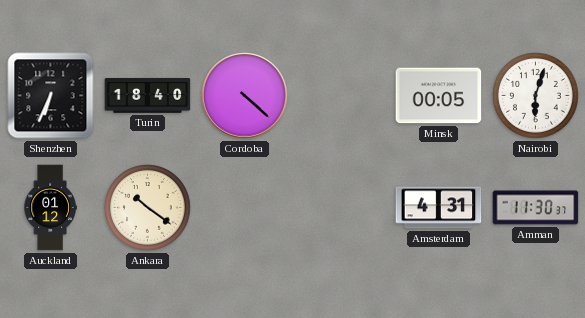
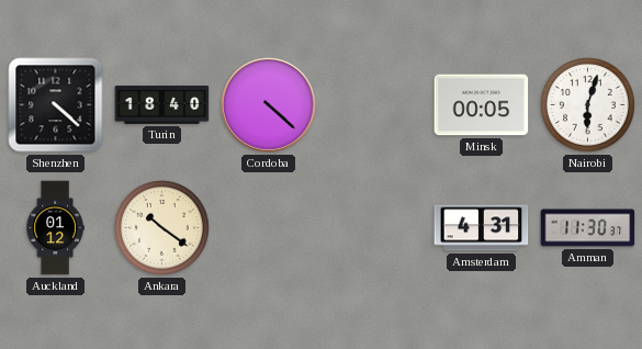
Shenzhen: 6:34 -> 4:22
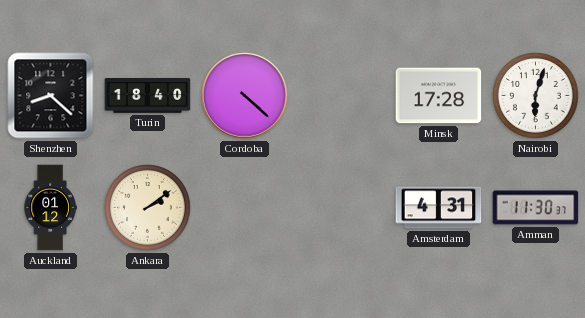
Shenzhen: 4:22 -> 8:22
Minsk: 00:05 -> 17:28
Ankara: 10:21 -> 2:09
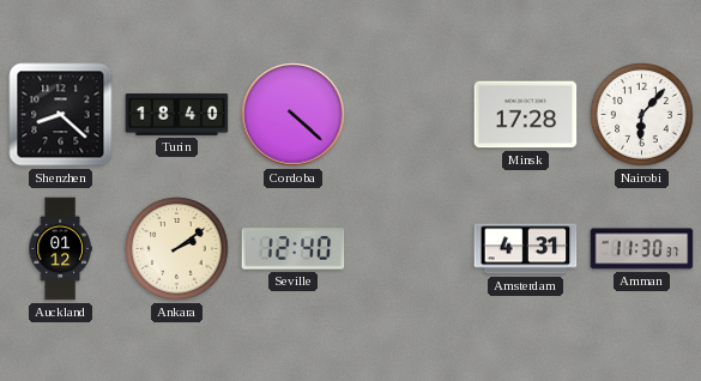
Nairobi: 6:03 -> 6:07
Seville: none -> 12:40
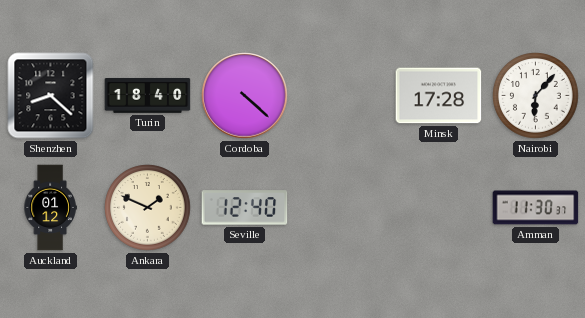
Ankara: 2:09 -> 1:49
Amsterdam: 4:31 -> none
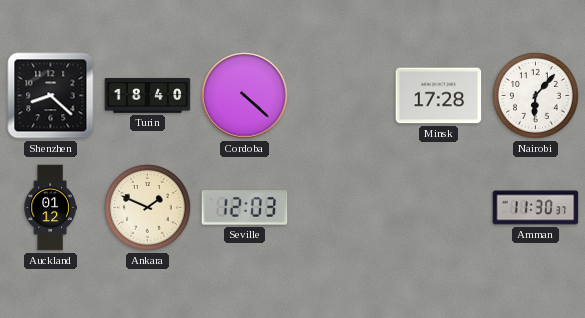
Seville: 12:40 -> 12:03
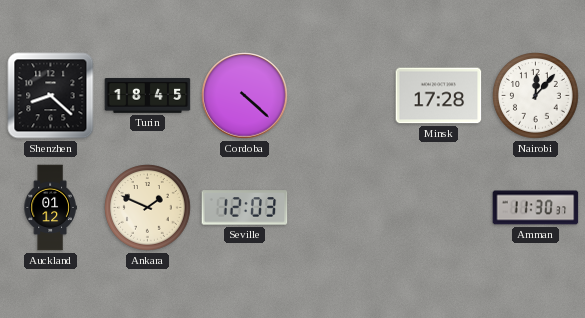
Turin: 18:40 -> 18:45
Nairobi: 6:07 -> 12:07
